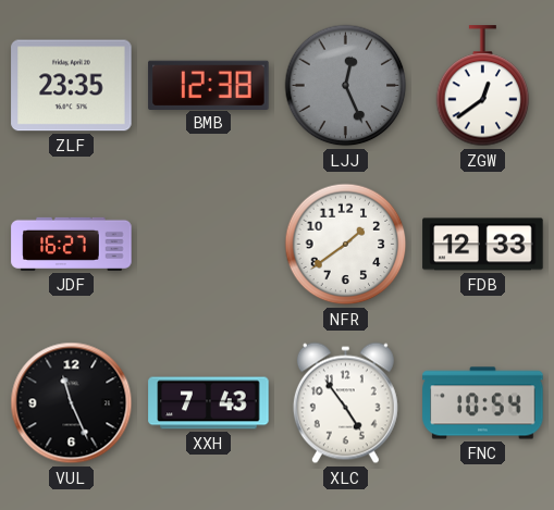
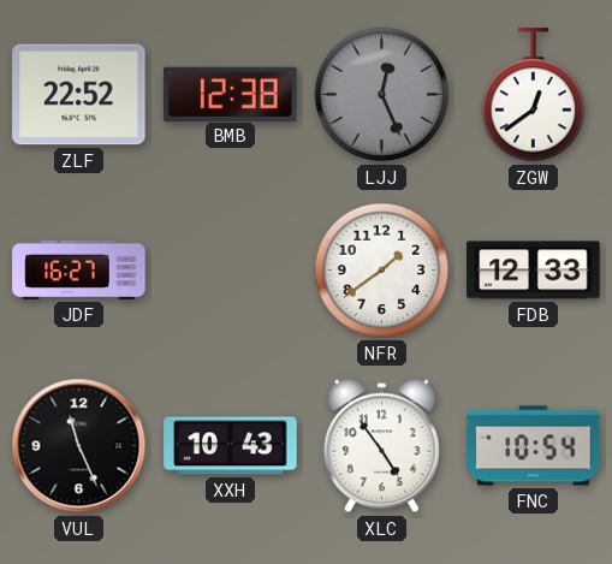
ZLF: 23:35 -> 22:52
XXH: 7:43 -> 10:43
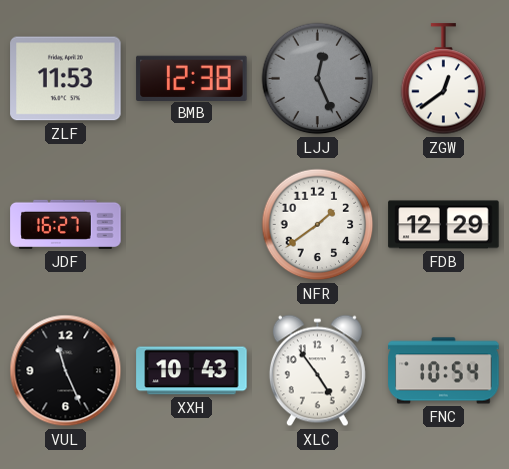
ZLF: 22:52 -> 11:53
FDB: 12:33 -> 12:29
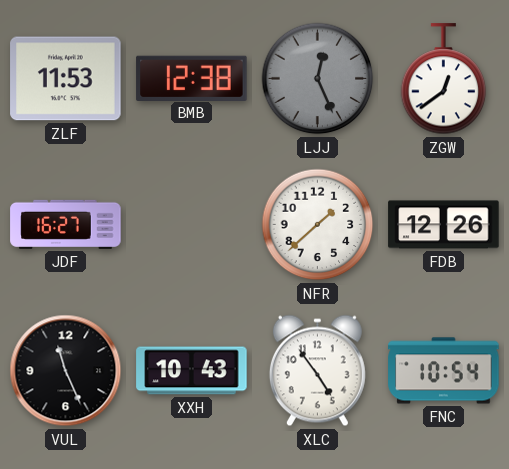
NFR: 1:39 -> 1:38
FDB: 12:29 -> 12:26
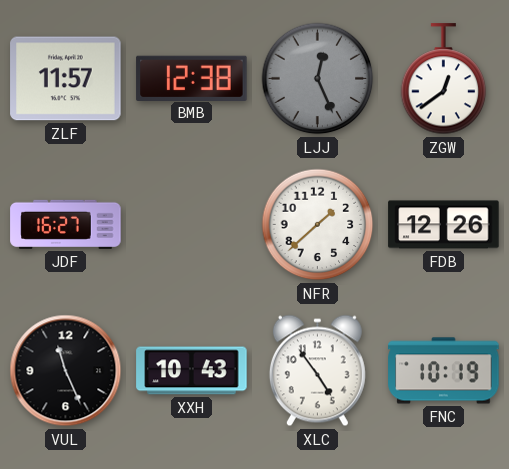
ZLF: 11:53 -> 11:57
FNC: 10:54 -> 10:19
